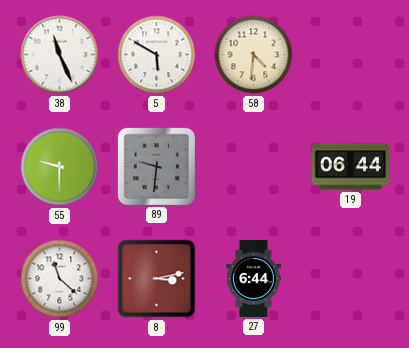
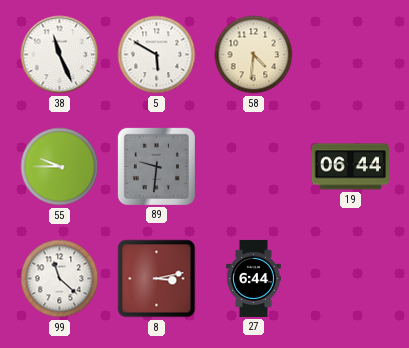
55: 9:30 -> 9:45
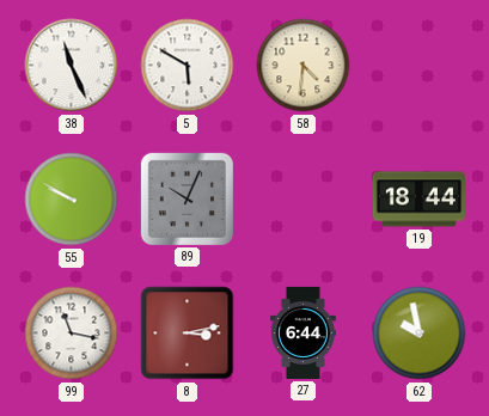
55: 9:45 -> 9:50
89: 9:31 -> 10:04
19: 06:44 -> 18:44
99: 11:22 -> 11:17
62: none -> 9:58
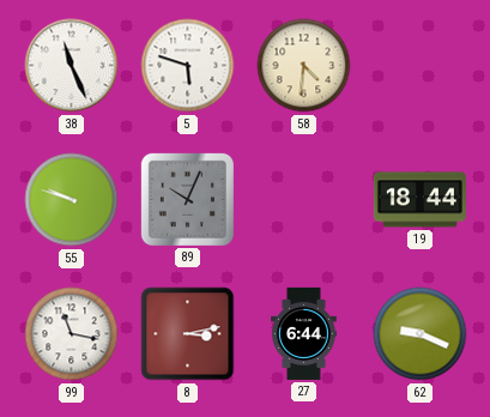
5: 5:50 -> 5:48
55: 9:50 -> 9:48
62: 9:58 -> 9:19
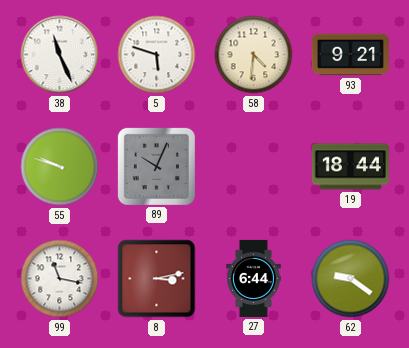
93: none -> 9:21
62: 9:19 -> 9:21
